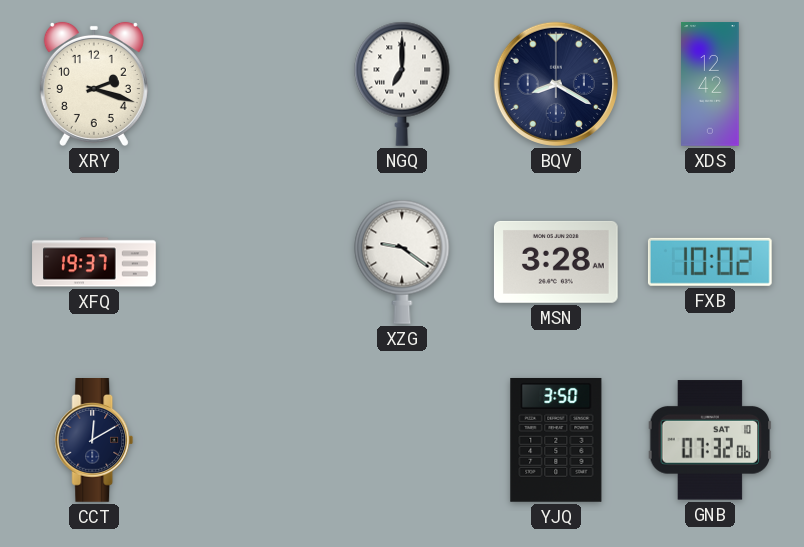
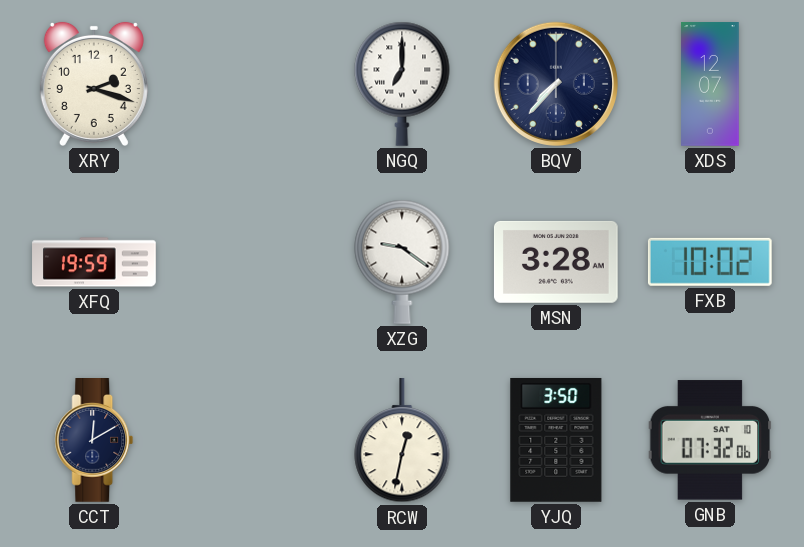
BQV: 8:20 -> 7:37
XDS: 12:42 -> 12:07
XFQ: 19:37 -> 19:59
RCW: none -> 12:32
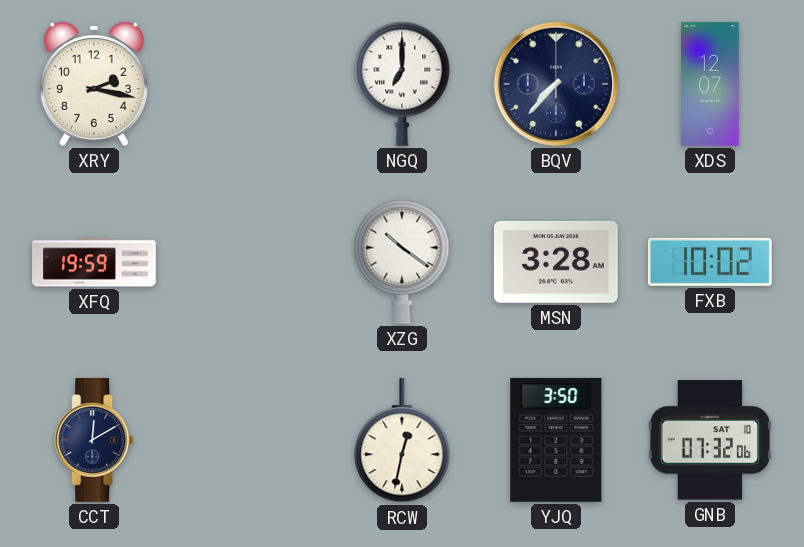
XRY: 2:18 -> 2:17
XZG: 9:21 -> 10:21
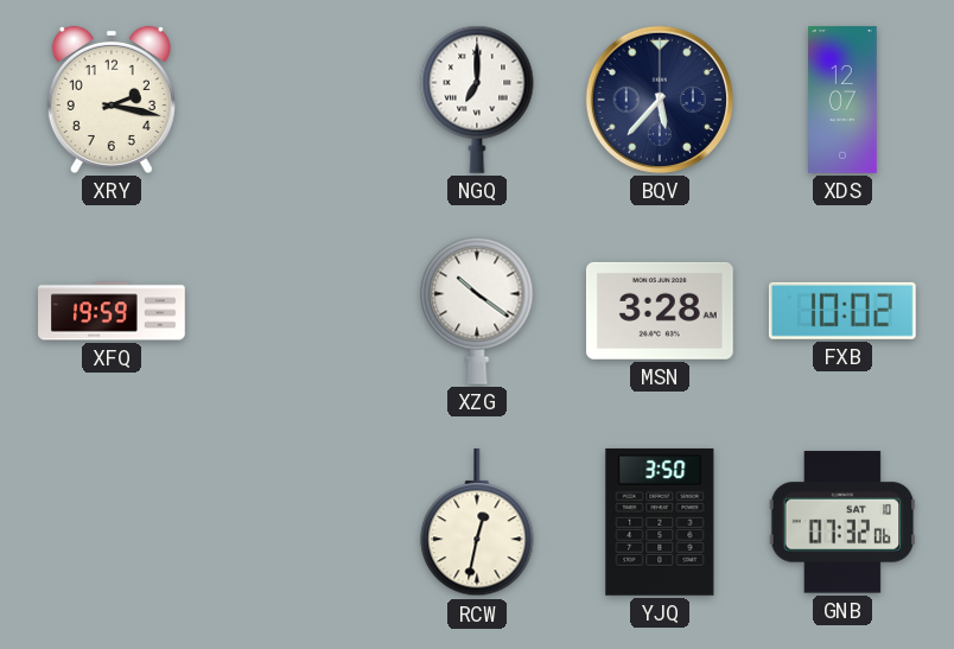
BQV: 7:37 -> 5:37
CCT: 12:10 -> none
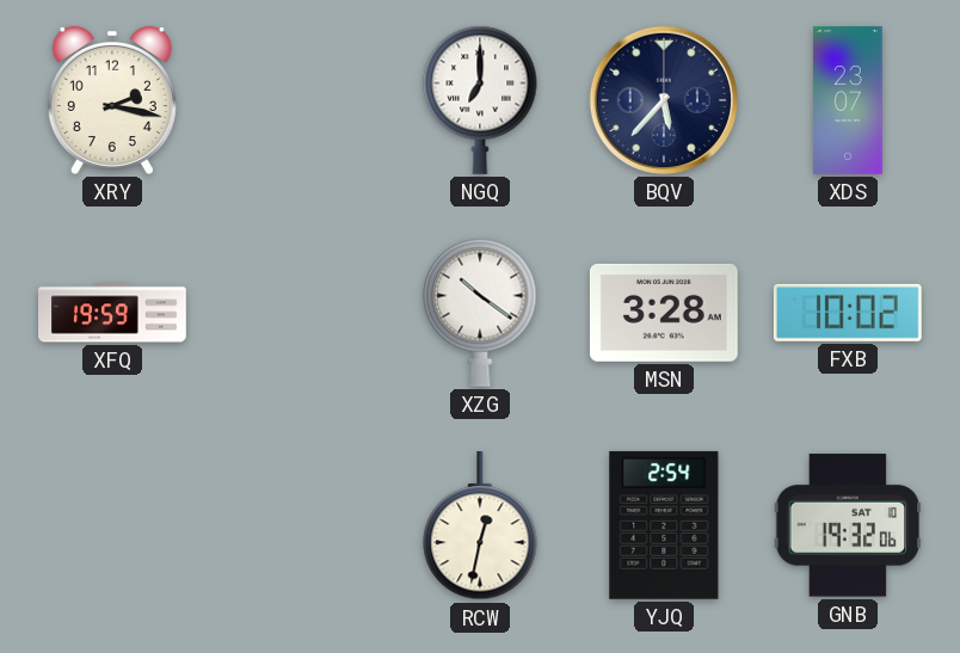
XDS: 12:07 -> 23:07
YJQ: 3:50 -> 2:54
GNB: 07:32 -> 19:32
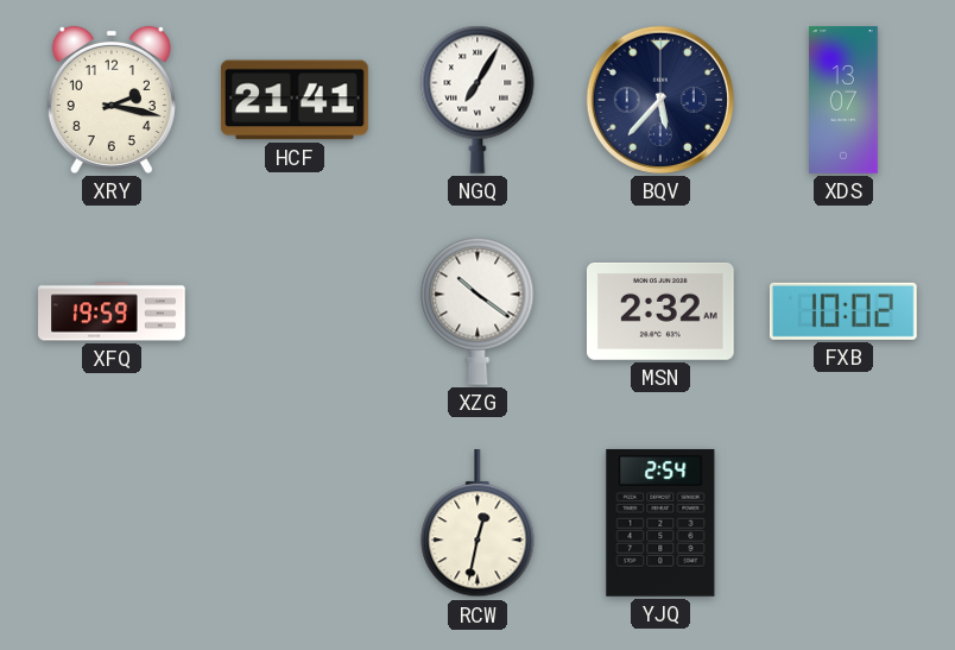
HCF: none -> 21:41
NGQ: 7:00 -> 7:05
XDS: 23:07 -> 13:07
MSN: 3:28 -> 2:32
GNB: 19:32 -> none
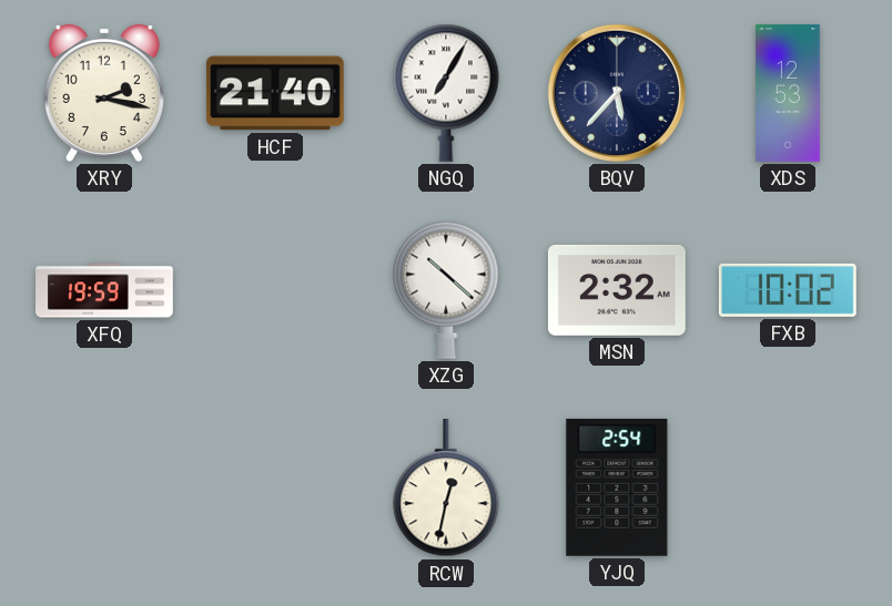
HCF: 21:41 -> 21:40
XDS: 13:07 -> 12:53
XZG: 10:21 -> 10:22
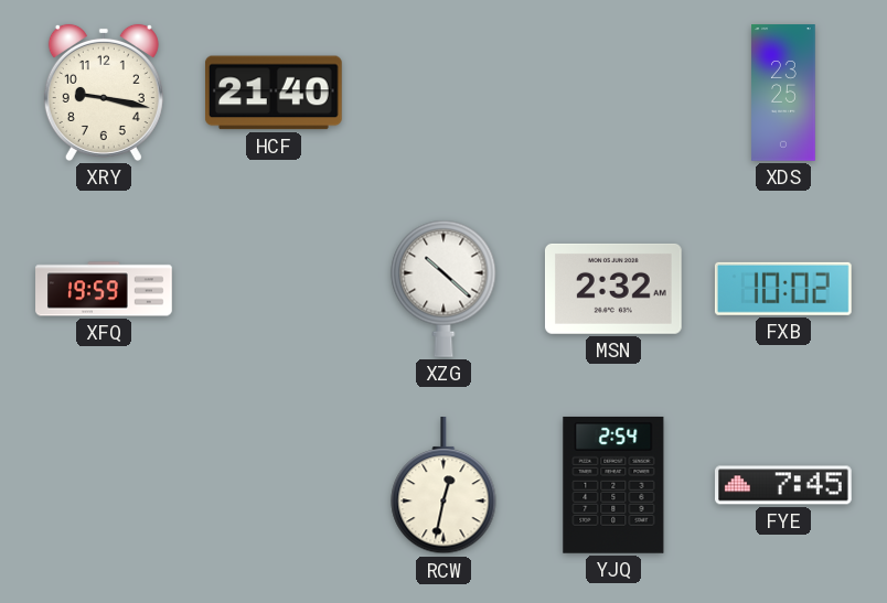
XRY: 2:17 -> 9:17
NGQ: 7:05 -> none
BQV: 5:37 -> none
XDS: 12:53 -> 23:25
FYE: none -> 7:45
